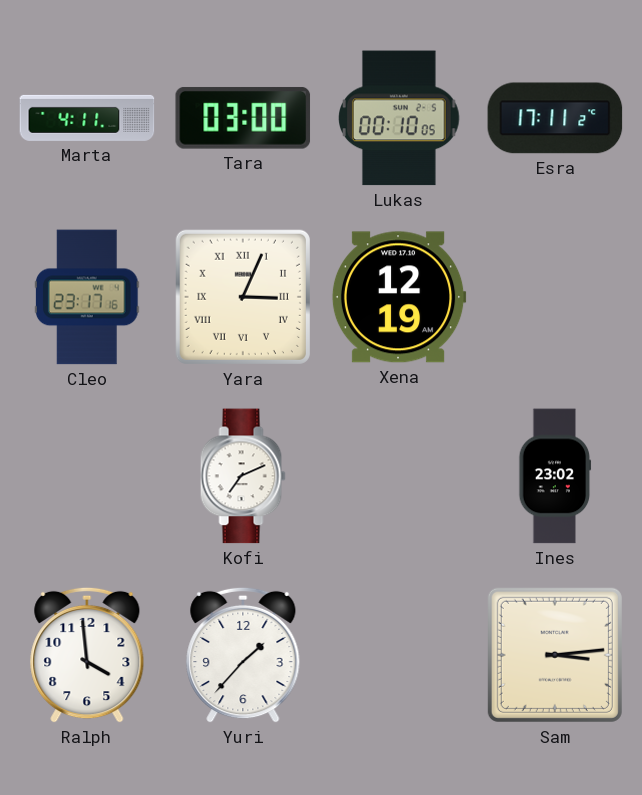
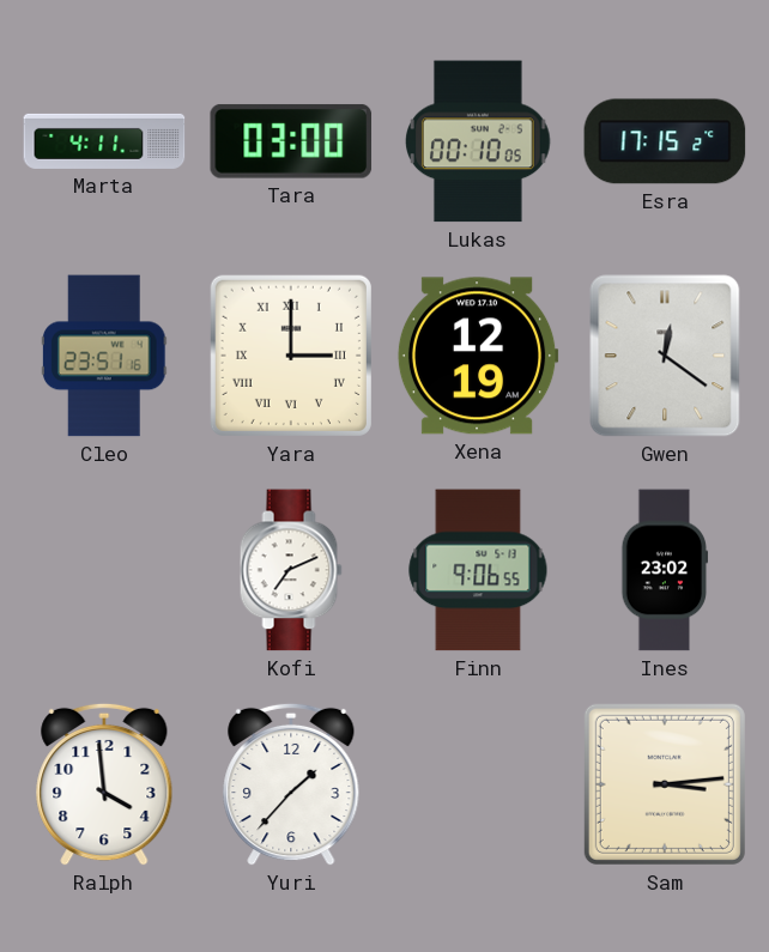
Esra: 17:11 -> 17:15
Cleo: 23:17 -> 23:51
Yara: 3:04 -> 3:00
Gwen: none -> 12:21
Finn: none -> 9:06
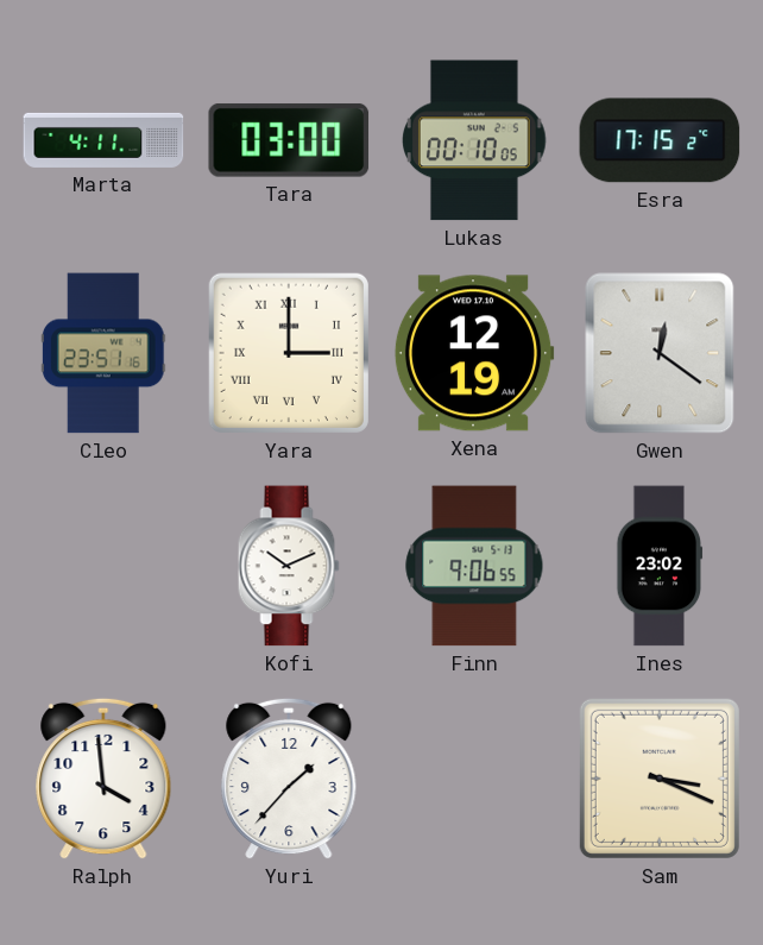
Kofi: 7:11 -> 10:11
Sam: 3:14 -> 3:19
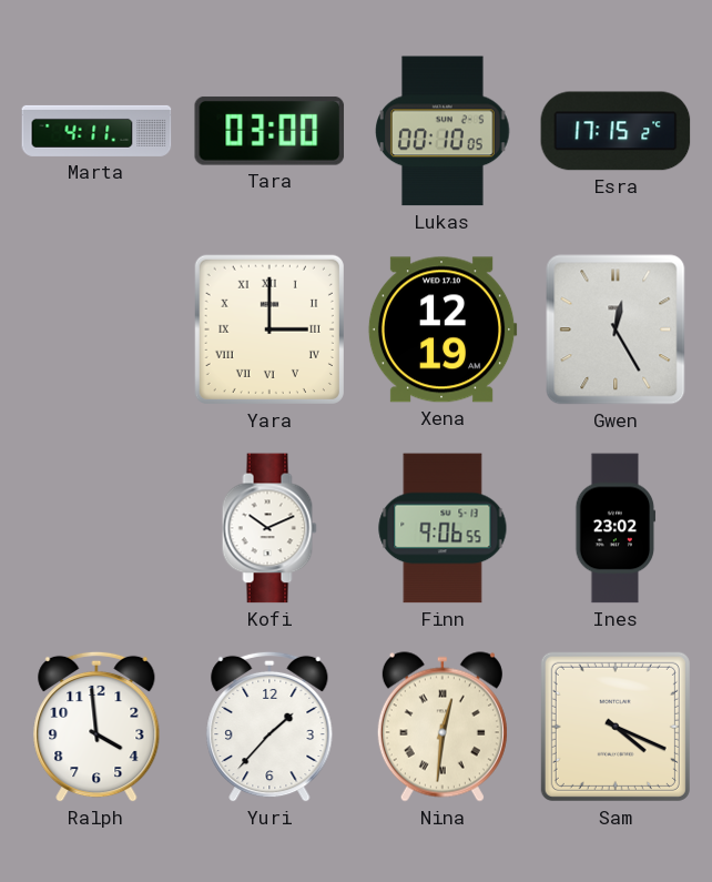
Cleo: 23:51 -> none
Gwen: 12:21 -> 12:25
Nina: none -> 12:31
Sam: 3:19 -> 4:19
